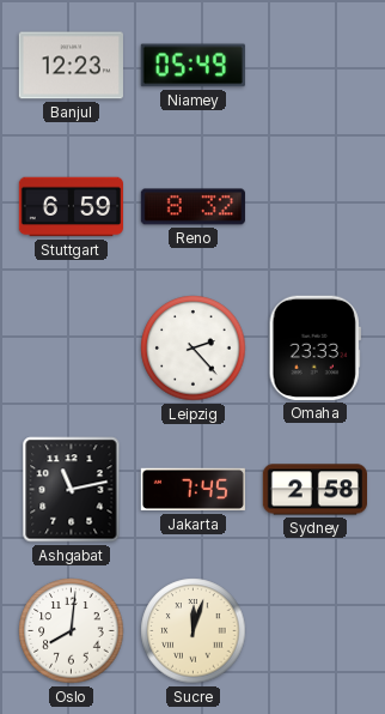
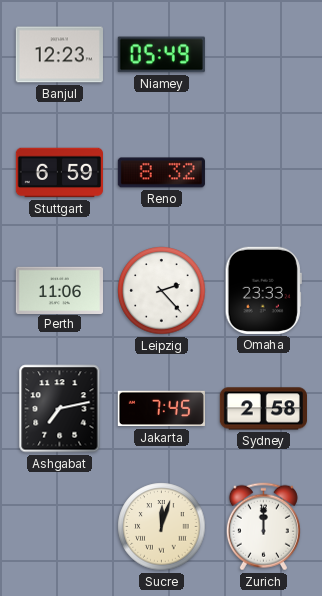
Perth: none -> 11:06
Ashgabat: 11:13 -> 7:13
Oslo: 8:01 -> none
Zurich: none -> 12:00
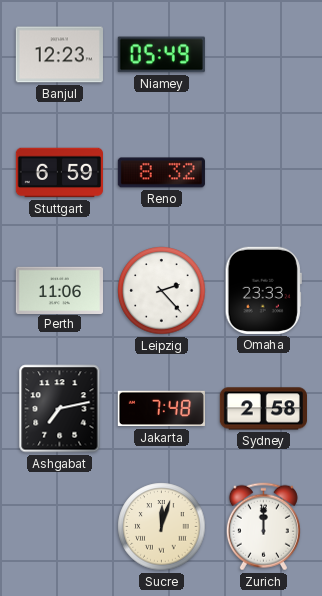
Jakarta: 7:45 -> 7:48
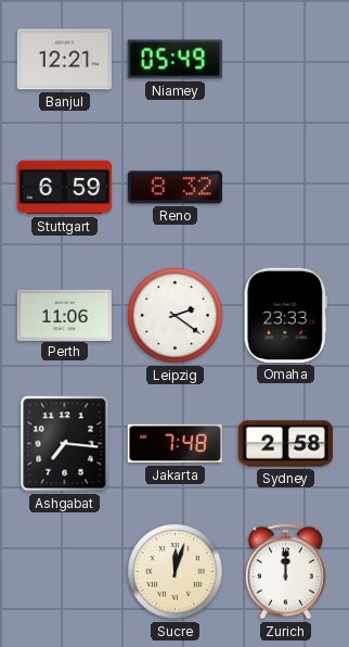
Banjul: 12:23 -> 12:21
Leipzig: 2:23 -> 2:21
Ashgabat: 7:13 -> 7:16
